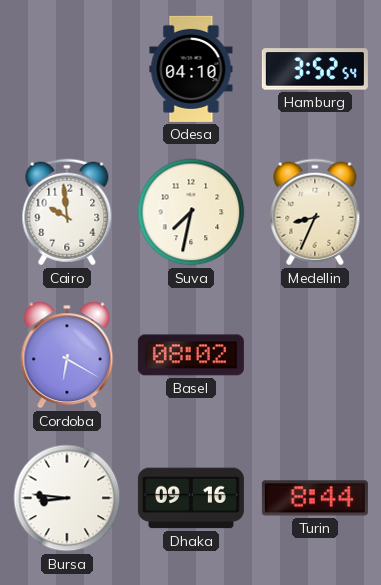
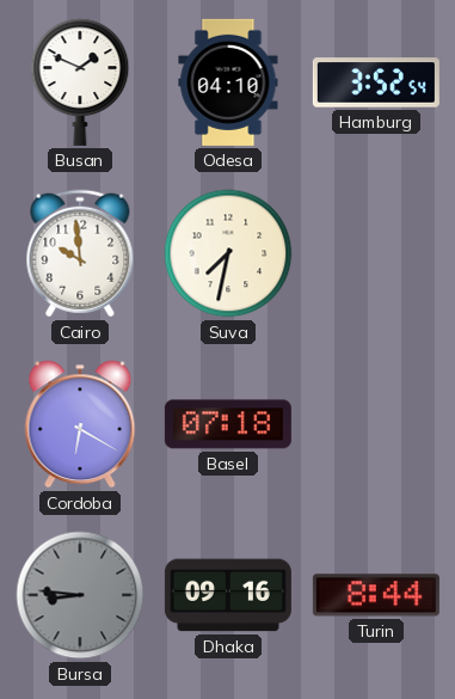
Busan: none -> 1:49
Medellin: 8:34 -> none
Basel: 08:02 -> 07:18
Bursa dial: white -> grey
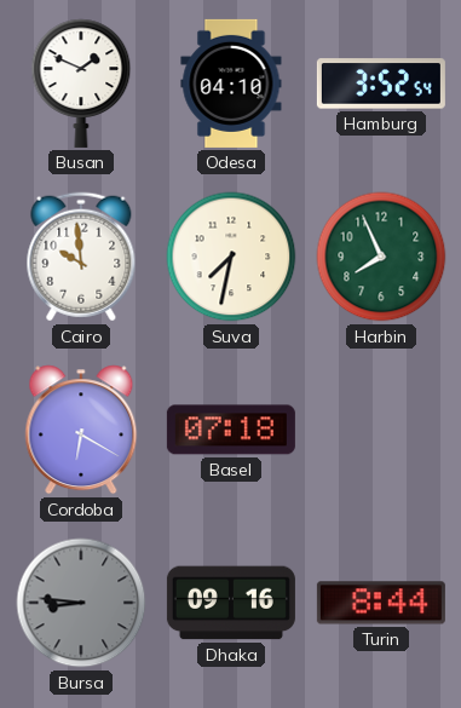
Harbin: none -> 7:56
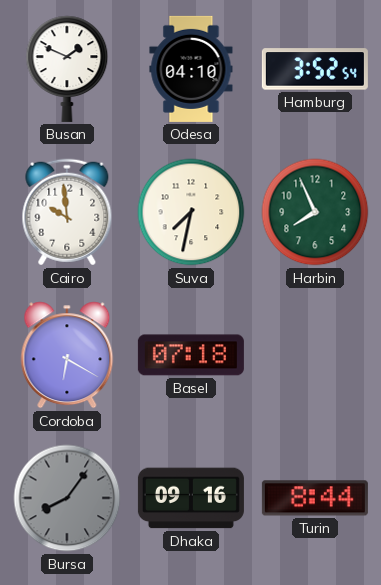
Bursa: 8:46 -> 8:06
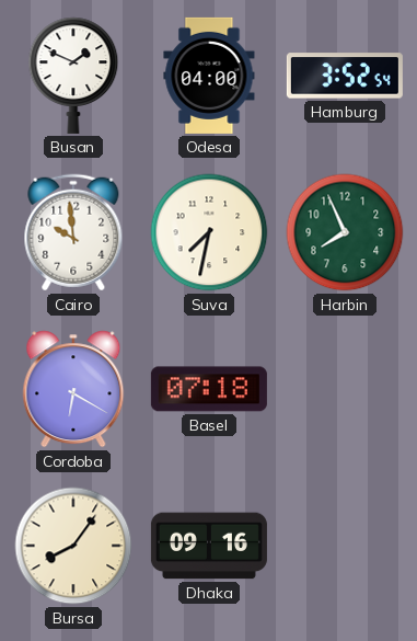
Odesa: 04:10 -> 04:00
Bursa dial: grey -> cream
Turin: 8:44 -> none
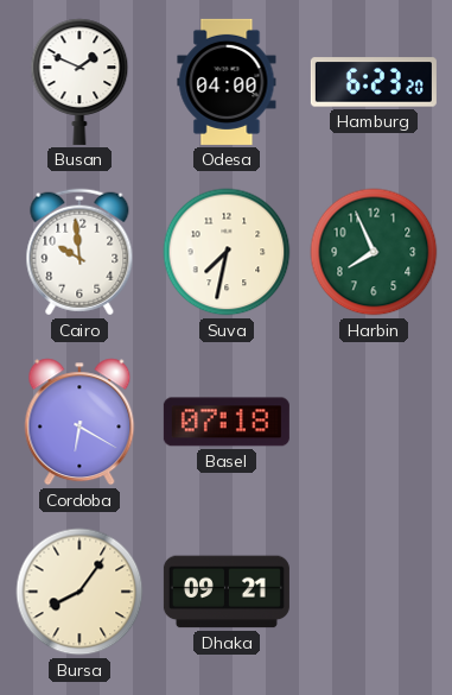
Hamburg: 3:52 -> 6:23
Dhaka: 09:16 -> 09:21
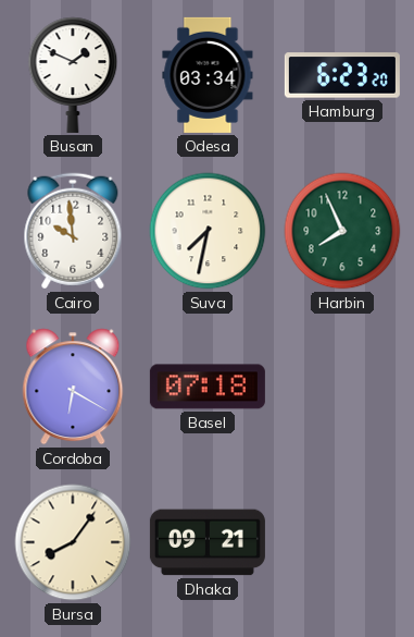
Odesa: 04:00 -> 03:34
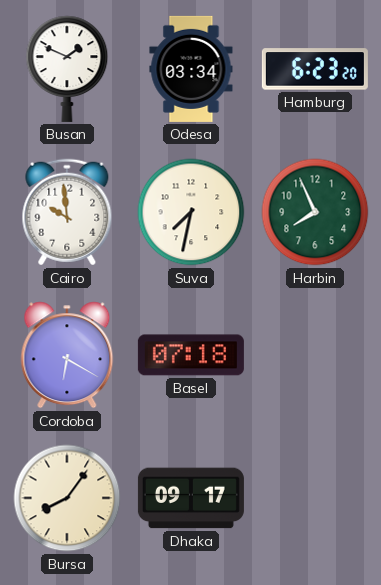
Dhaka: 09:21 -> 09:17
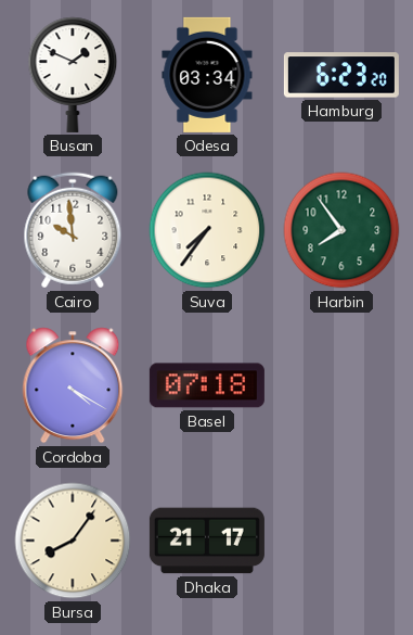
Suva: 7:32 -> 7:36
Harbin: 7:56 -> 7:54
Cordoba: 6:20 -> 4:20
Dhaka: 09:17 -> 21:17
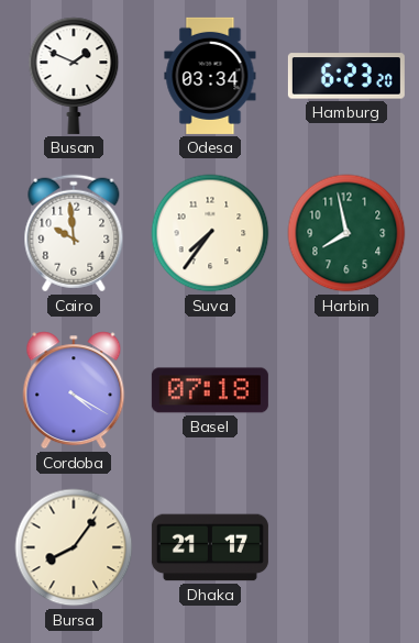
Harbin: 7:54 -> 7:58
